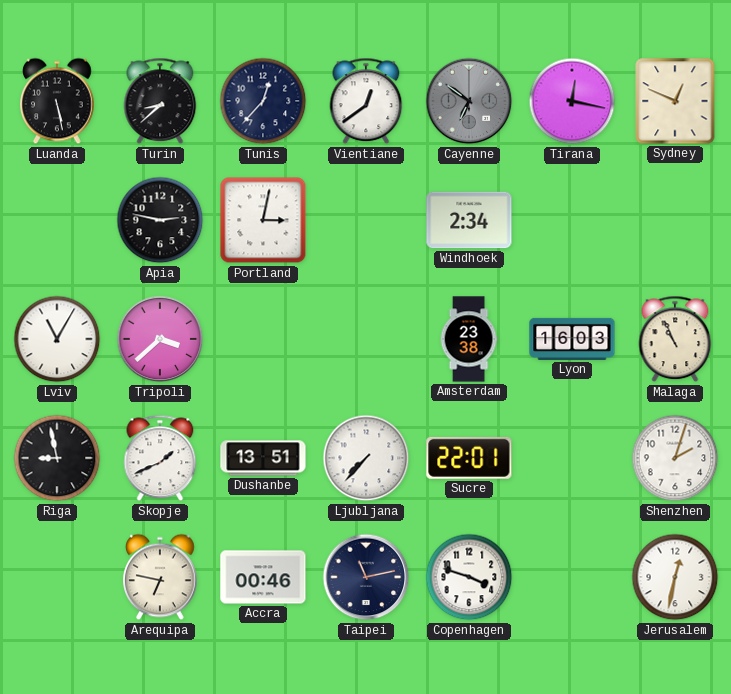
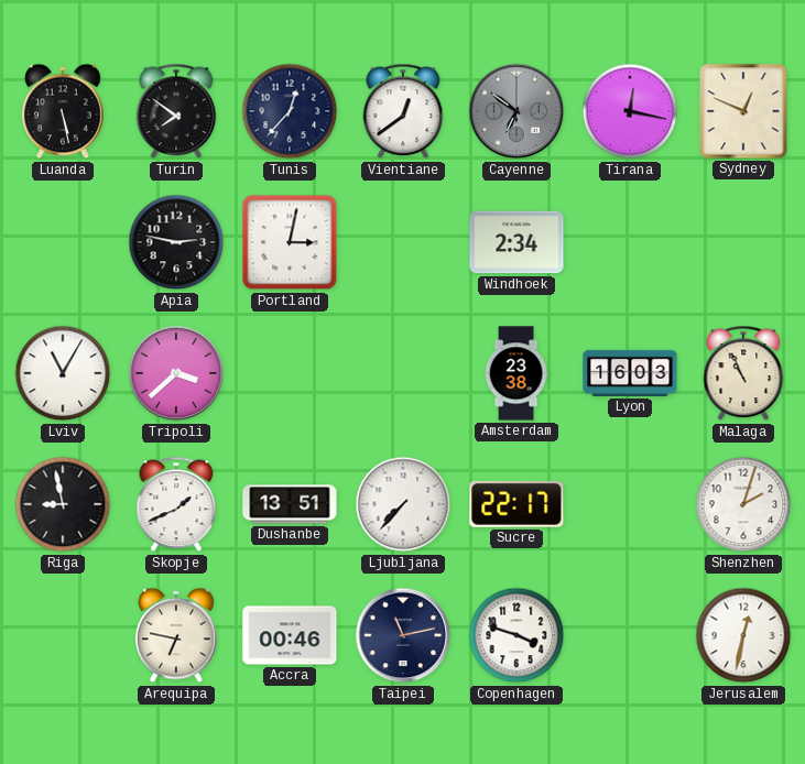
Turin: 8:38 -> 7:51
Sucre: 22:01 -> 22:17
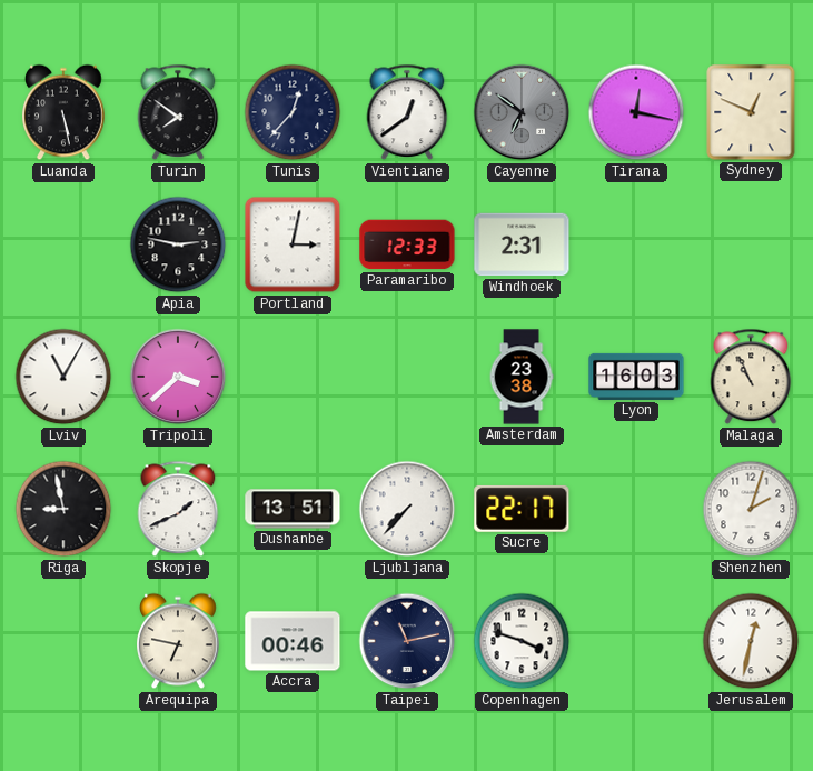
Paramaribo: none -> 12:33
Windhoek: 2:34 -> 2:31
